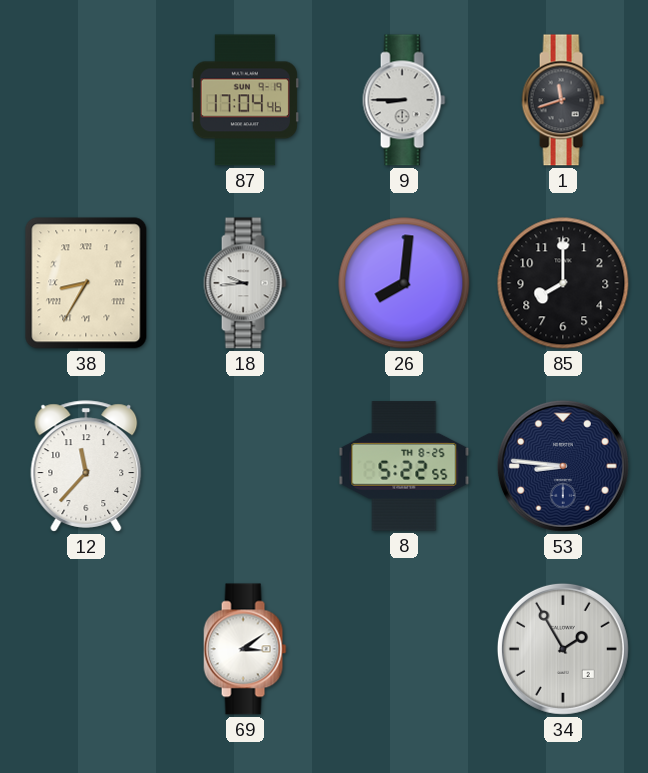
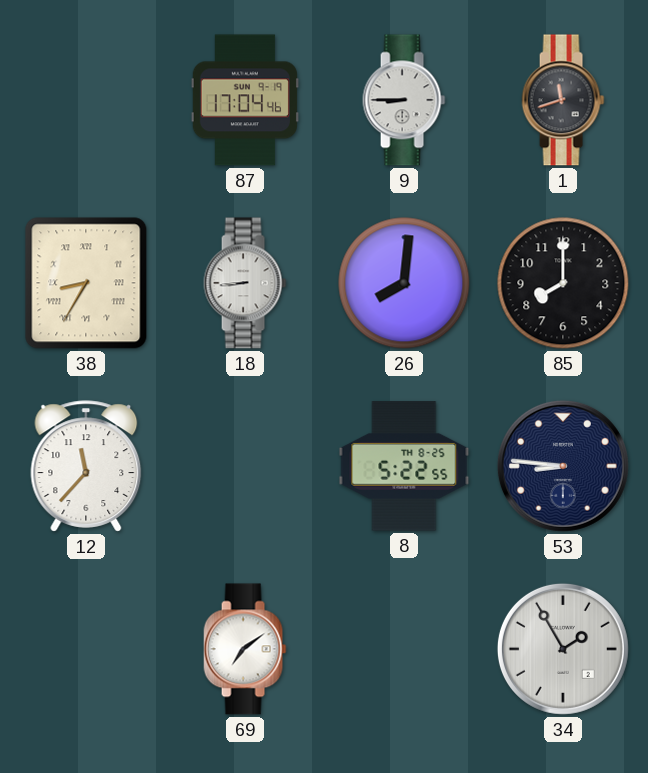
18: 9:44 -> 8:44
69: 3:09 -> 7:09
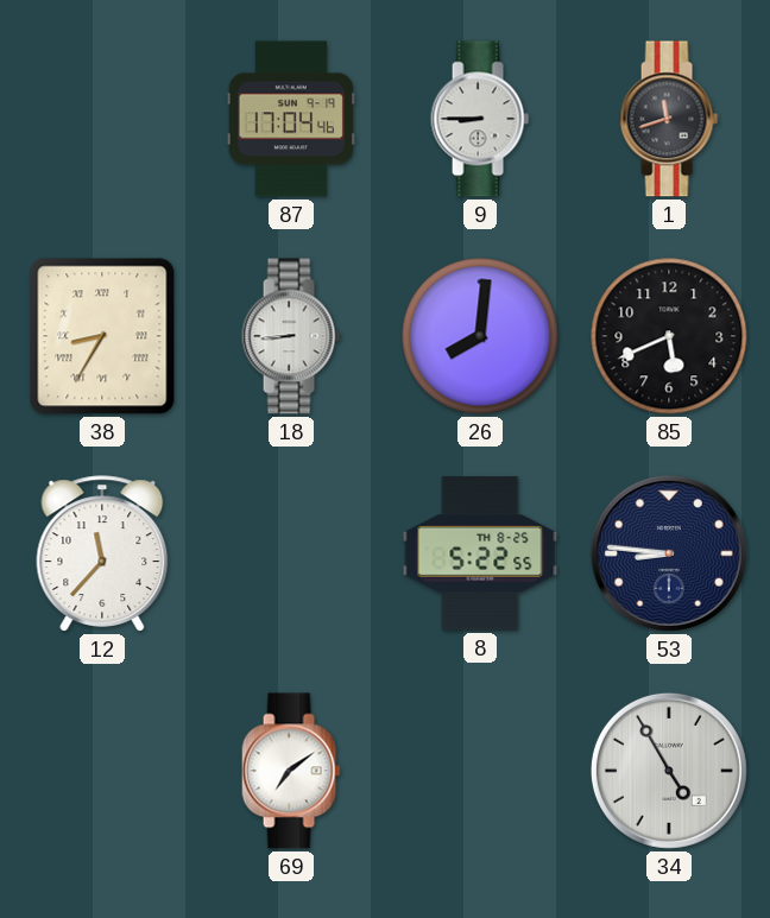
85: 8:00 -> 5:41
34: 1:55 -> 4:55
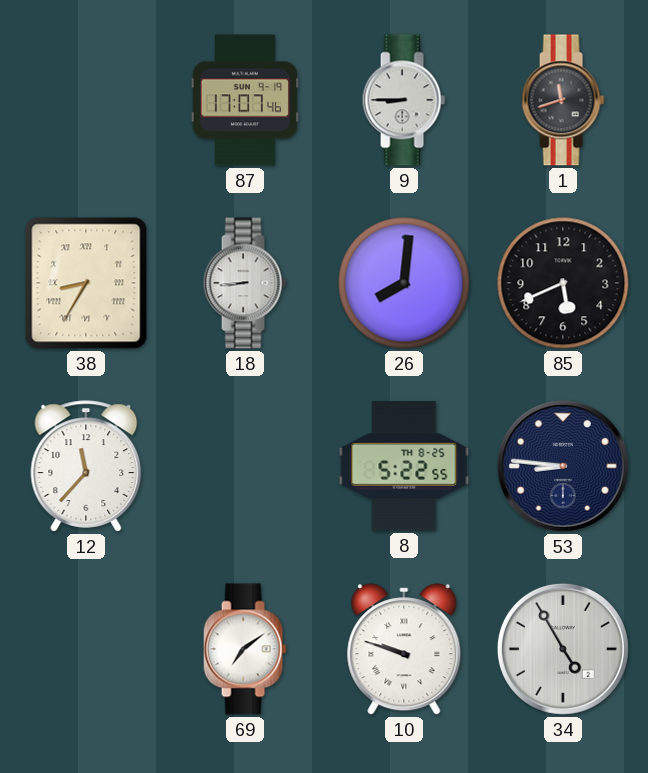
87: 17:04 -> 17:07
10: none -> 9:48
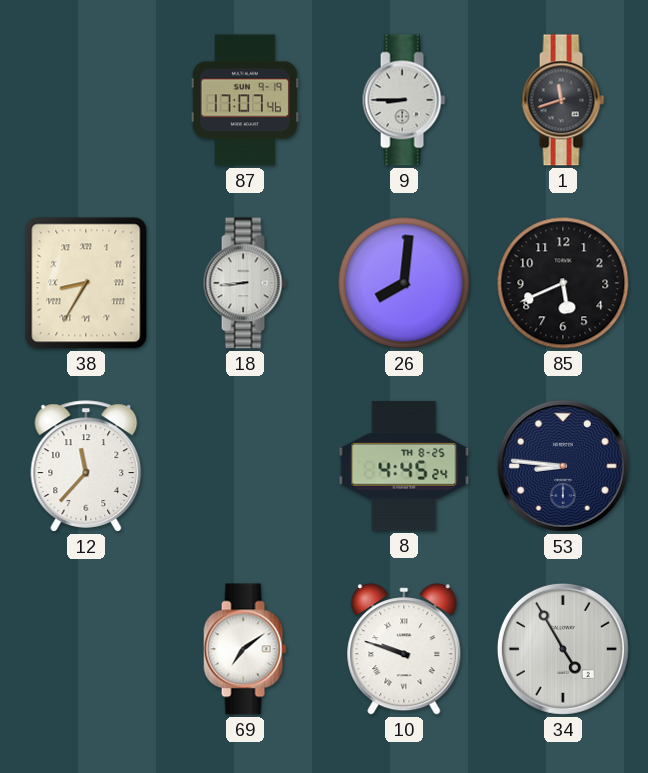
8: 5:22 -> 4:45
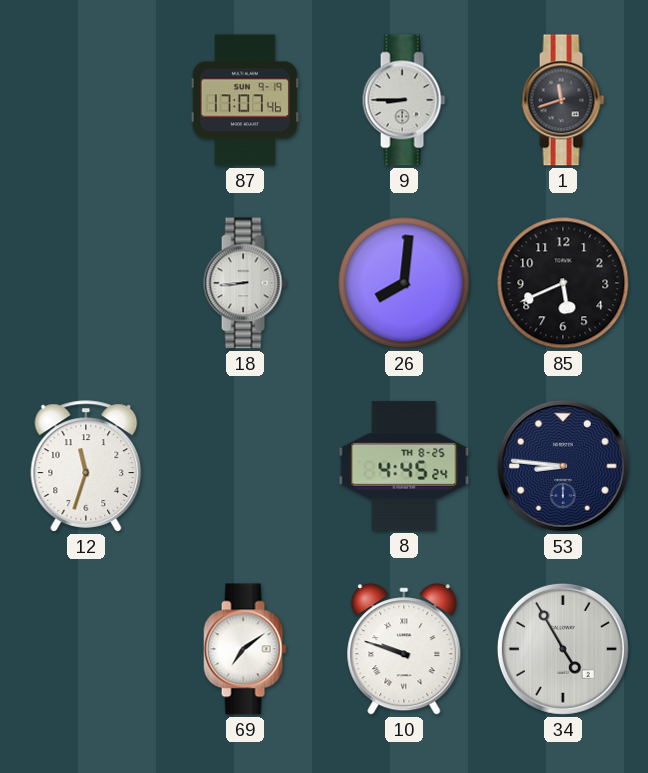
38: 8:35 -> none
12: 11:37 -> 11:33
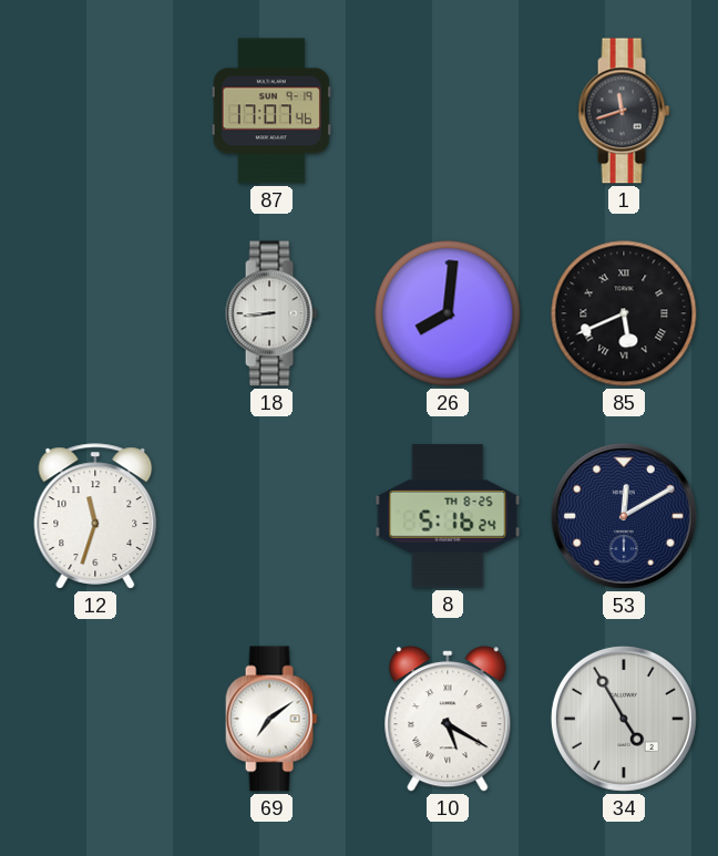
9: 8:45 -> none
85 numerals: Arabic -> Roman
8: 4:45 -> 5:16
53: 8:46 -> 12:10
10: 9:48 -> 5:20
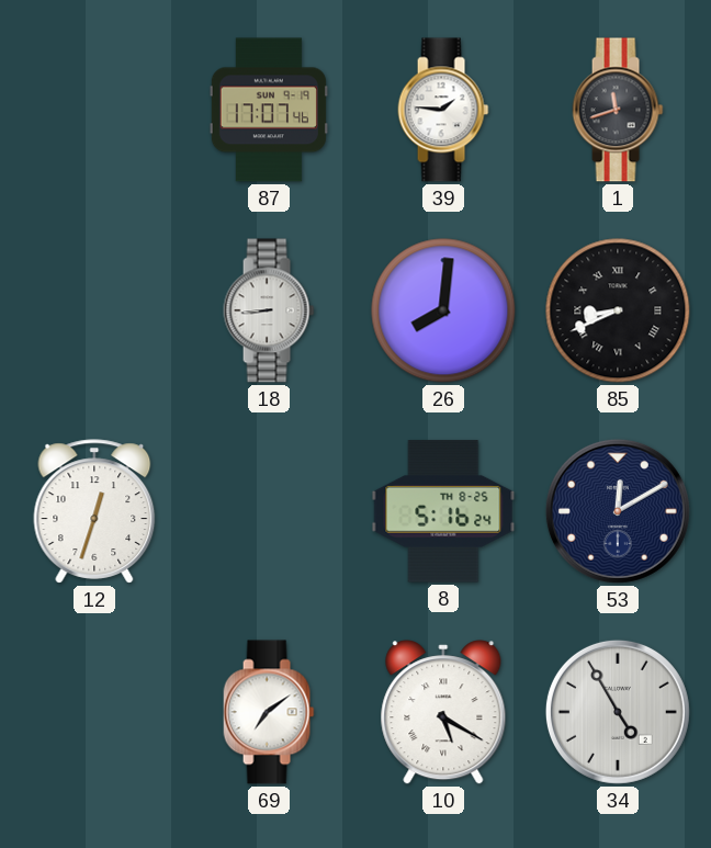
39: none -> 1:46
85: 5:41 -> 8:41
12: 11:33 -> 12:33
